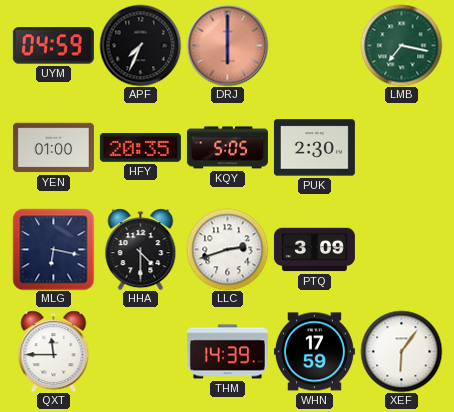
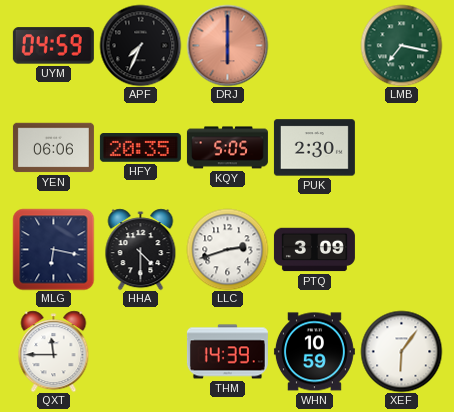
YEN: 01:00 -> 06:06
WHN: 17:59 -> 10:59
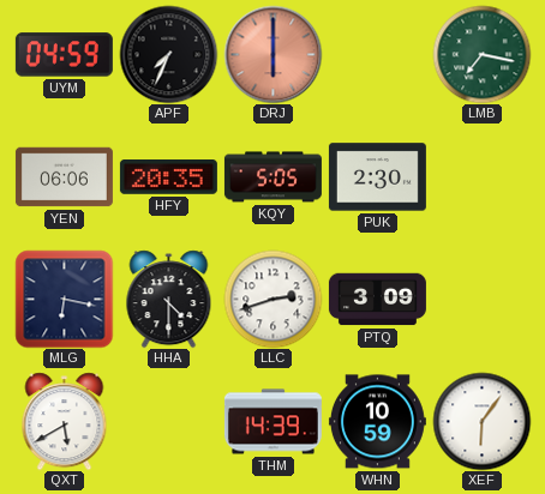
QXT: 11:45 -> 5:40
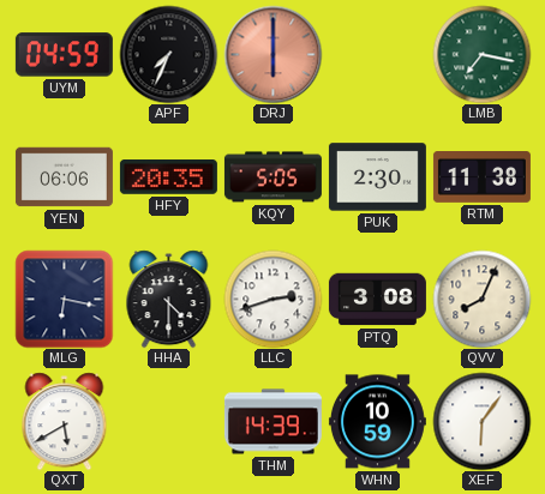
RTM: none -> 11:38
PTQ: 3:09 -> 3:08
QVV: none -> 8:04
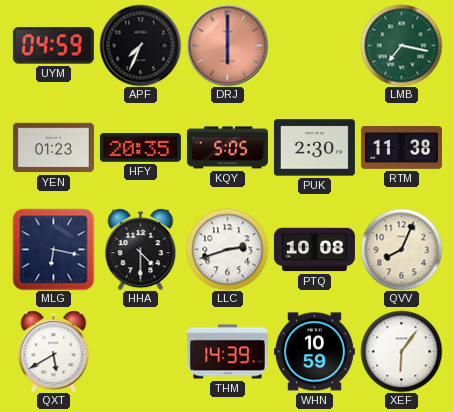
YEN: 06:06 -> 01:23
PTQ: 3:08 -> 10:08
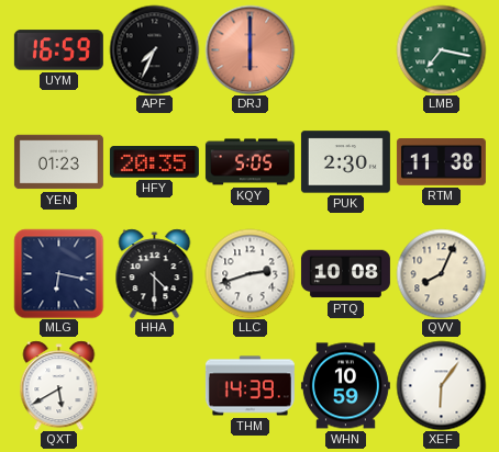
UYM: 04:59 -> 16:59
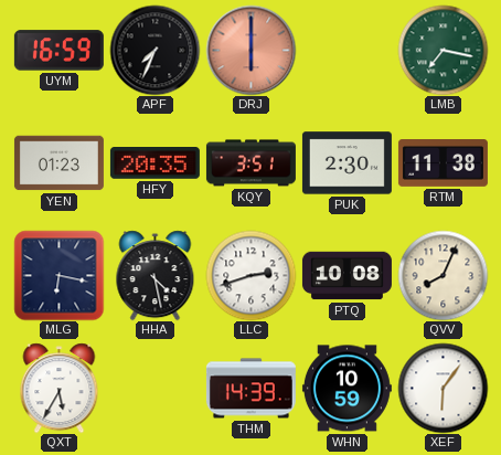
KQY: 5:05 -> 3:51
HHA: 4:30 -> 4:28
QXT: 5:40 -> 5:35
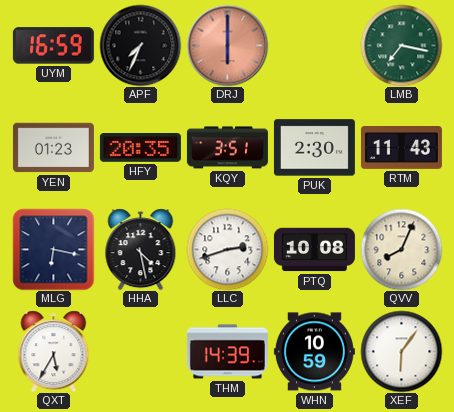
RTM: 11:38 -> 11:43
